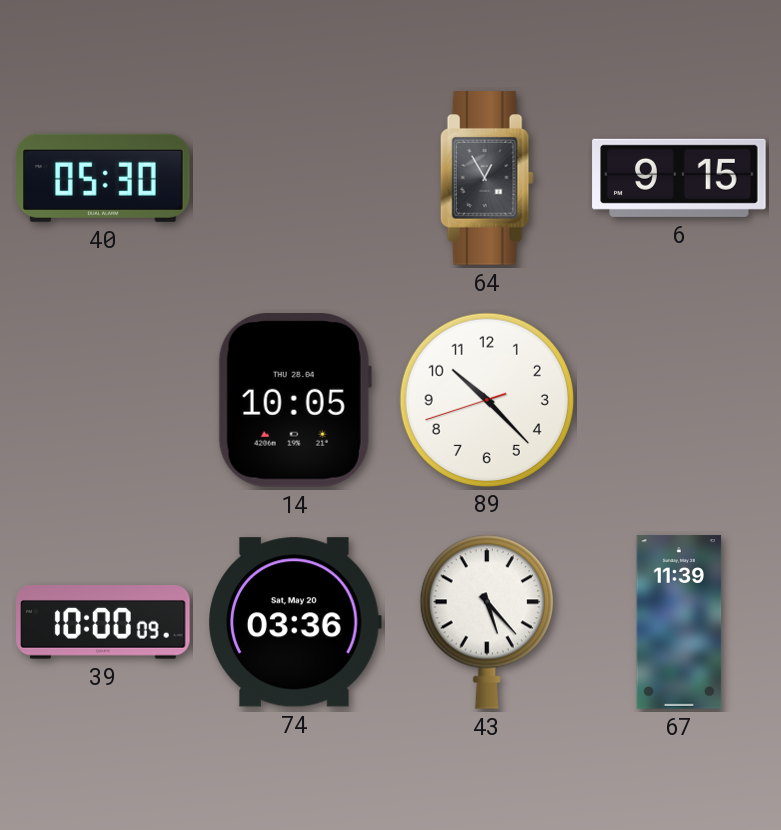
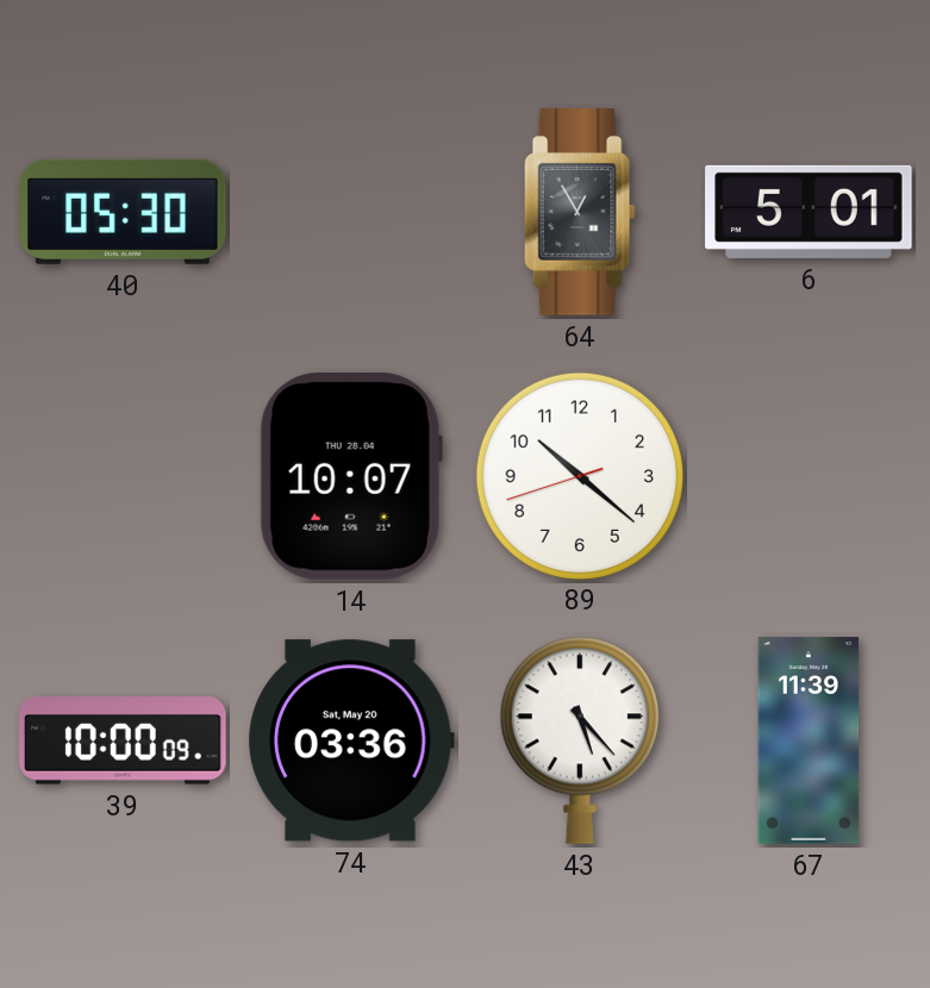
6: 9:15 -> 5:01
14: 10:05 -> 10:07
89: 10:22 -> 10:21
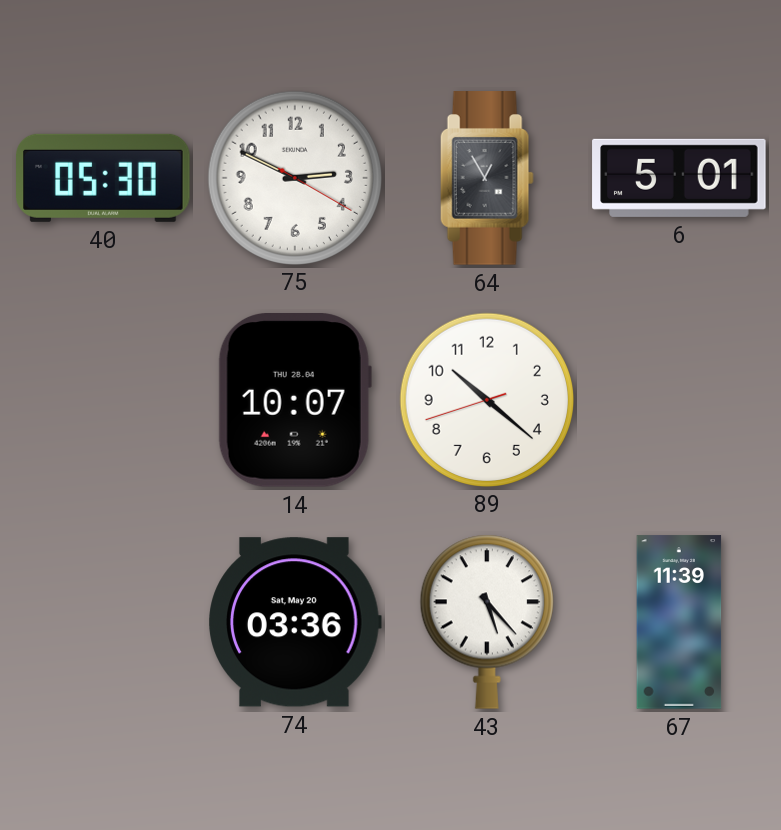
75: none -> 2:49
39: 10:00 -> none
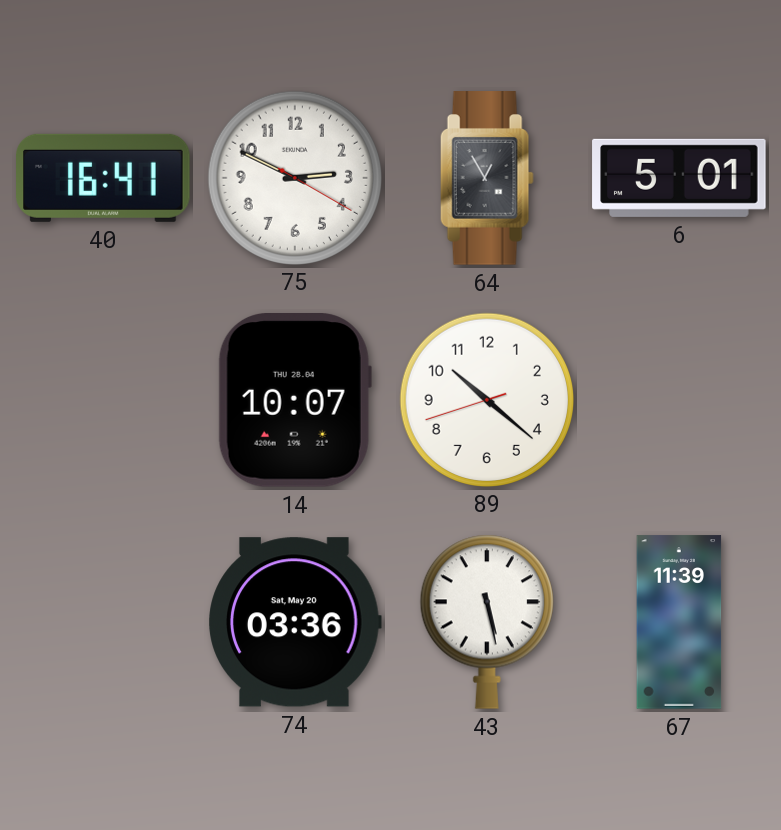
40: 05:30 -> 16:41
43: 5:23 -> 5:28
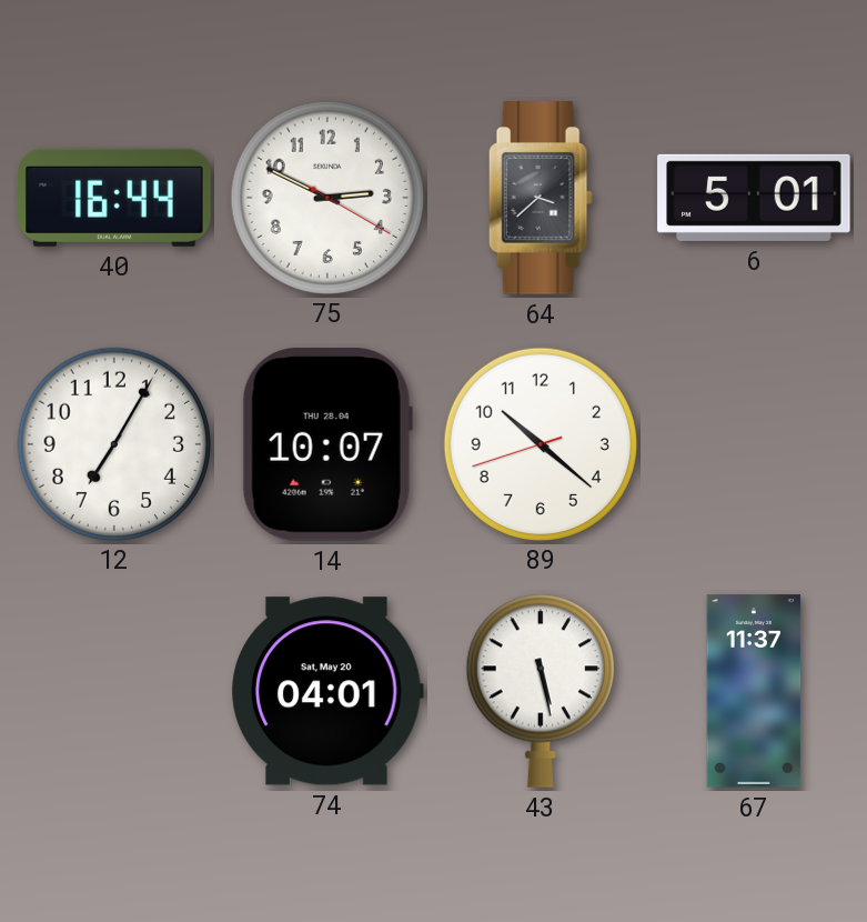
40: 16:41 -> 16:44
64: 12:55 -> 3:38
12: none -> 7:05
74: 03:36 -> 04:01
67: 11:39 -> 11:37
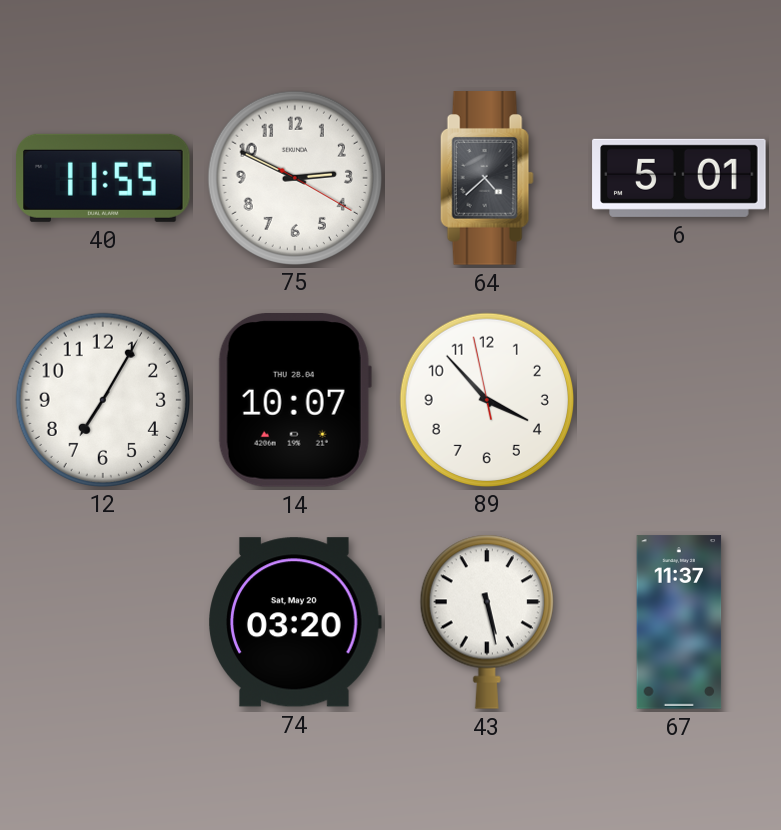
40: 16:44 -> 11:55
64: 3:38 -> 4:38
89: 10:21 -> 3:52
74: 04:01 -> 03:20
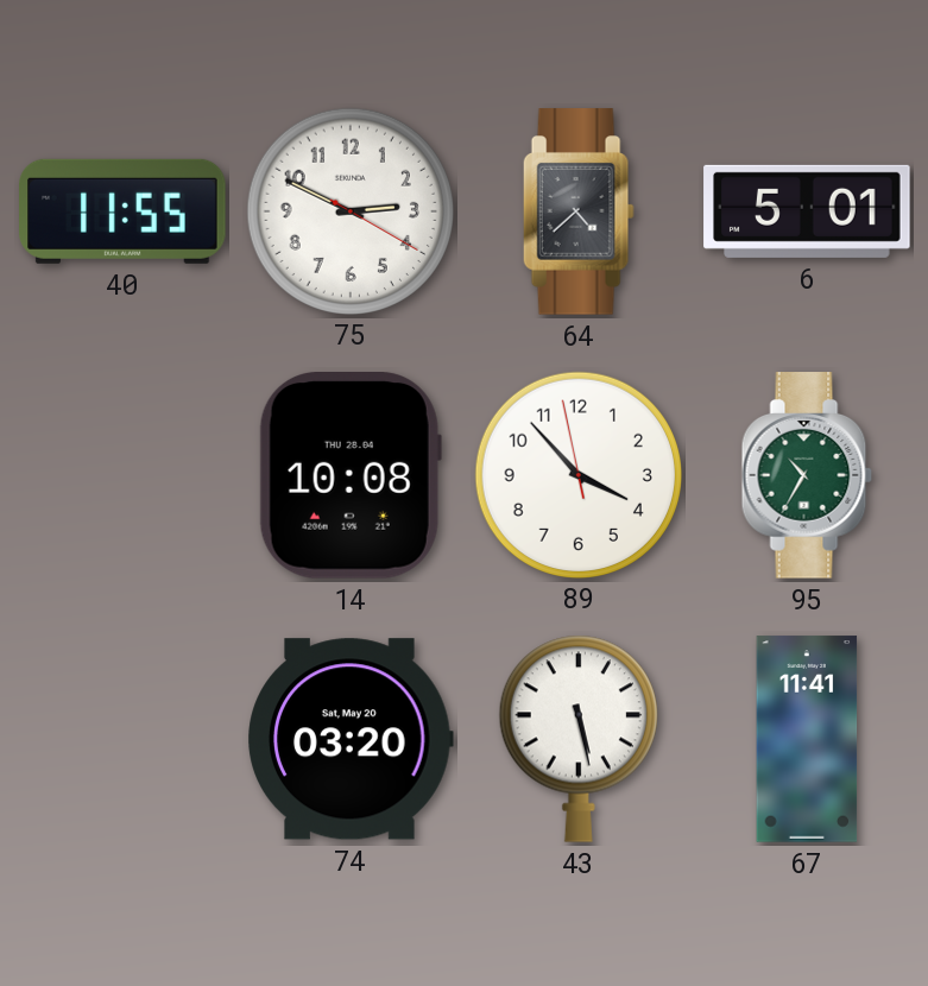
12: 7:05 -> none
14: 10:07 -> 10:08
95: none -> 10:35
67: 11:37 -> 11:41
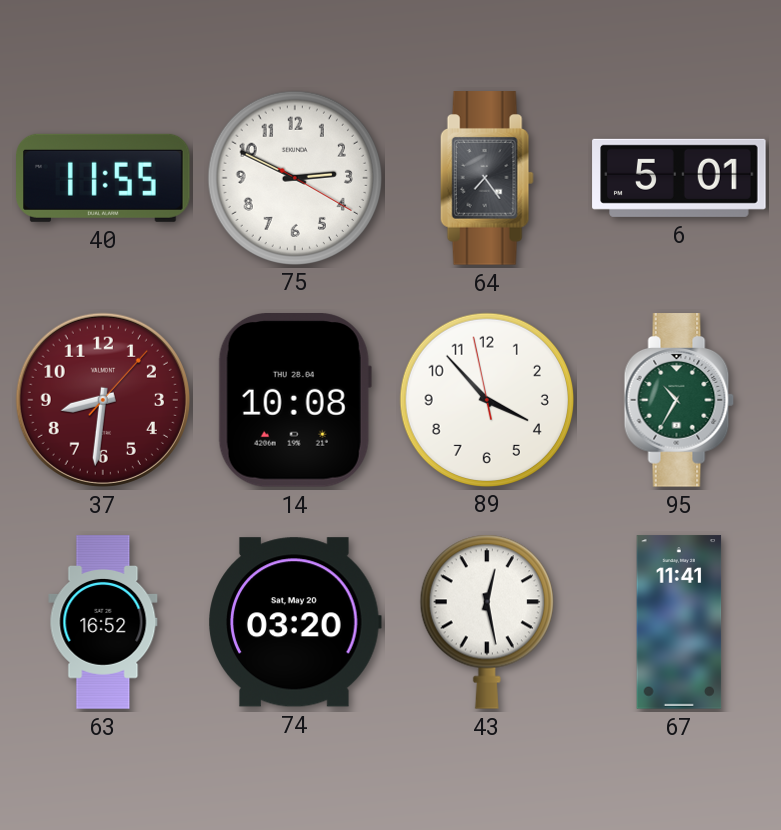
64: 4:38 -> 7:24
37: none -> 8:31
63: none -> 16:52
43: 5:28 -> 12:28
